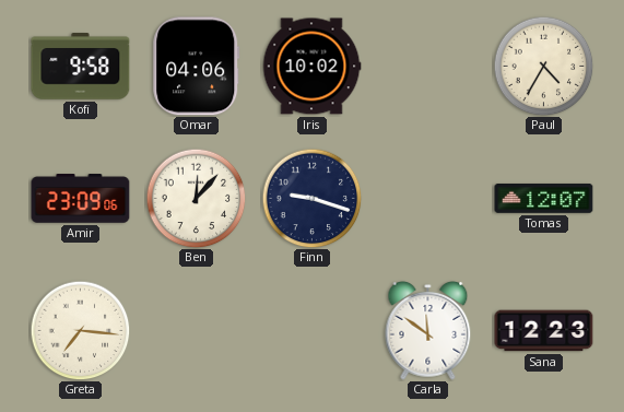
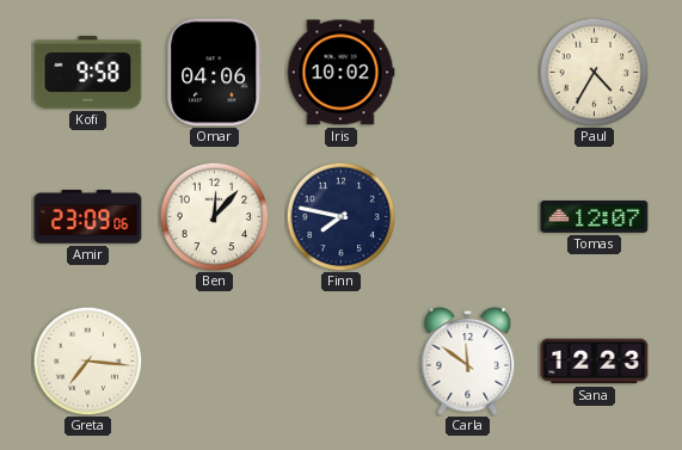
Finn: 9:18 -> 7:47
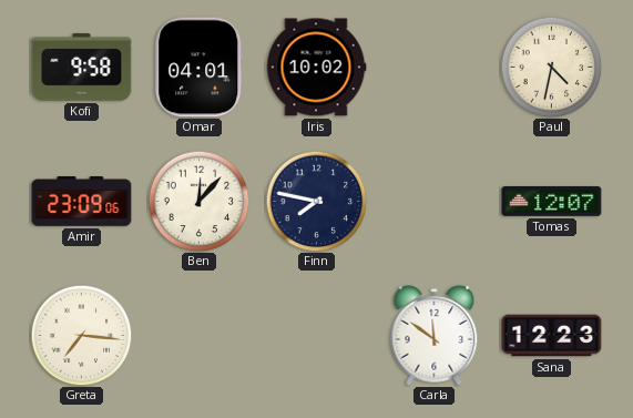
Omar: 04:06 -> 04:01
Paul: 4:35 -> 4:32
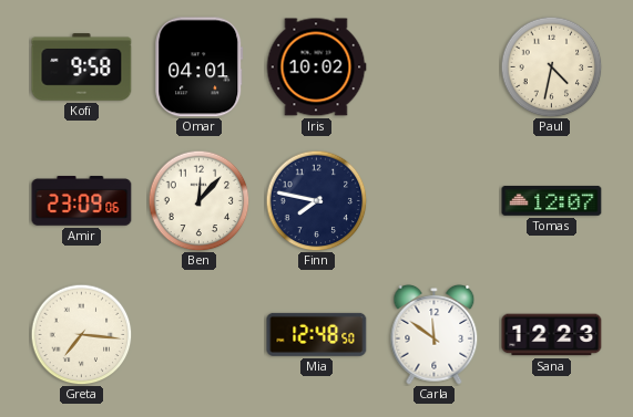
Mia: none -> 12:48
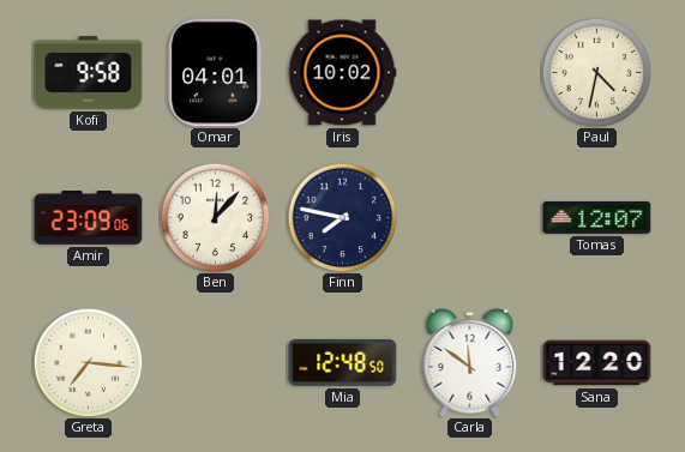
Sana: 12:23 -> 12:20
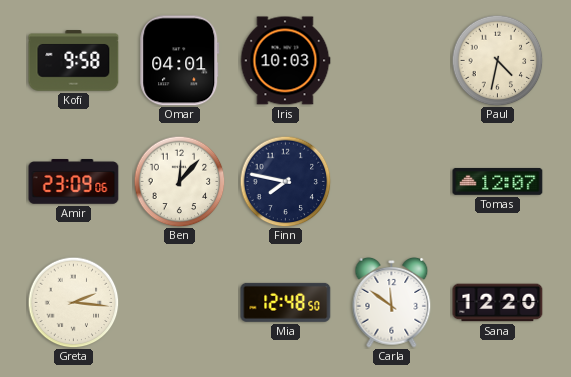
Iris: 10:02 -> 10:03
Greta: 7:16 -> 2:16
